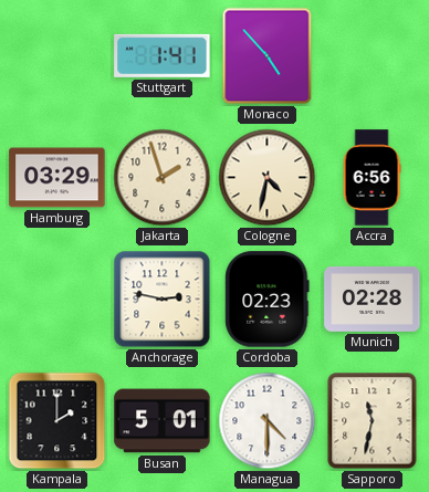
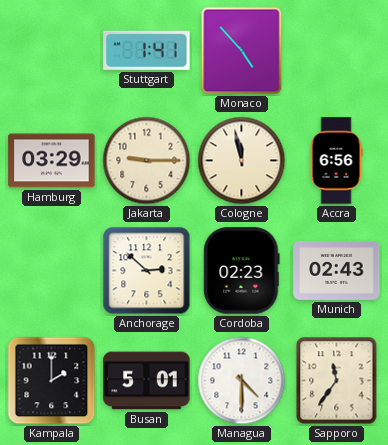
Jakarta: 1:57 -> 9:15
Cologne: 4:32 -> 11:58
Anchorage: 2:47 -> 2:52
Munich: 02:28 -> 02:43
Sapporo: 11:32 -> 11:36
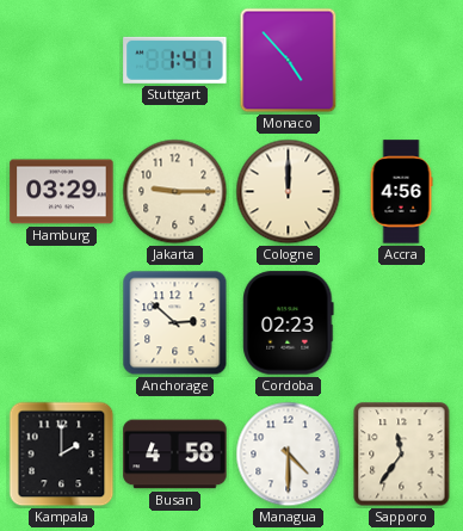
Cologne: 11:58 -> 12:00
Accra: 6:56 -> 4:56
Munich: 02:43 -> none
Busan: 5:01 -> 4:58
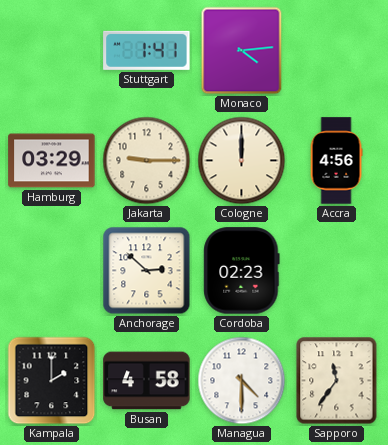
Monaco: 4:53 -> 4:14
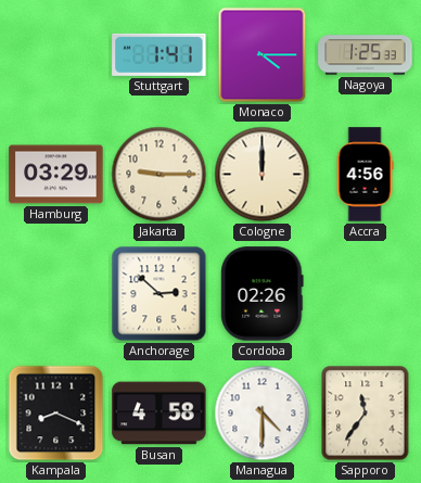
Monaco: 4:14 -> 4:15
Nagoya: none -> 1:25
Cordoba: 02:23 -> 02:26
Kampala: 2:00 -> 8:19
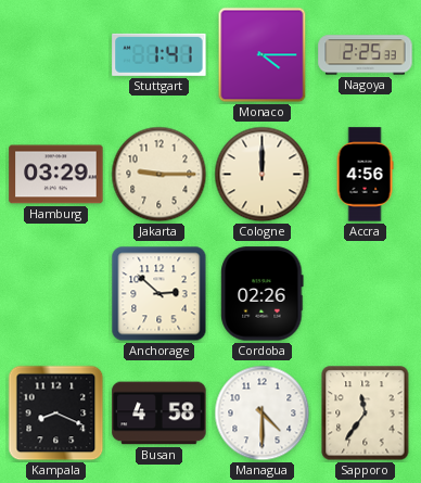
Nagoya: 1:25 -> 2:25
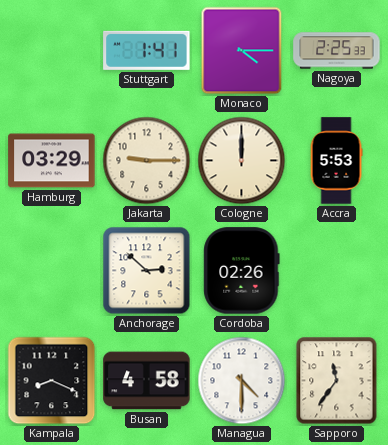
Accra: 4:56 -> 5:53
